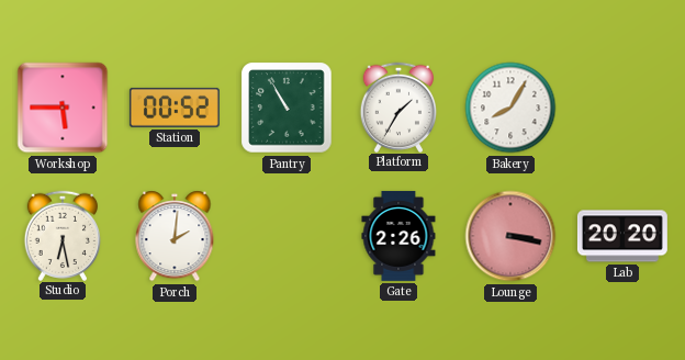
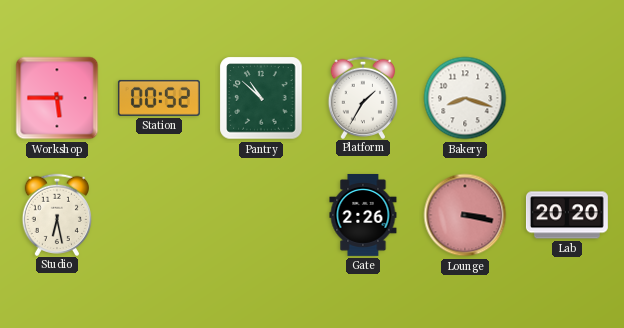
Pantry: 10:55 -> 10:52
Bakery: 8:05 -> 8:18
Porch: 2:01 -> none
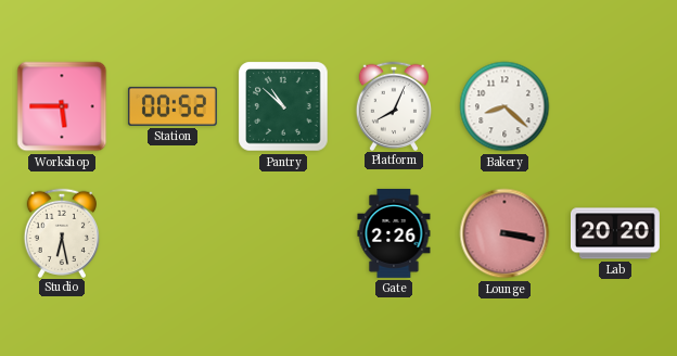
Platform: 1:35 -> 8:04
Bakery: 8:18 -> 8:22
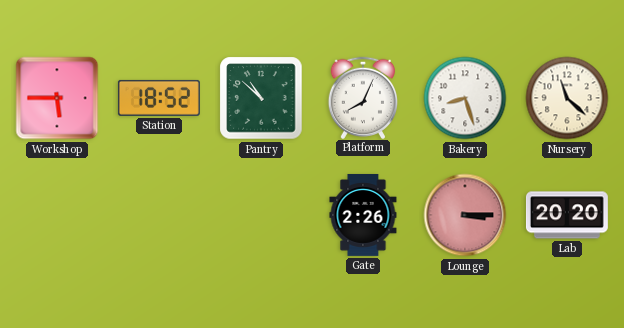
Station: 00:52 -> 18:52
Bakery: 8:22 -> 8:27
Nursery: none -> 11:22
Studio: 6:28 -> none
Lounge: 3:17 -> 3:15
